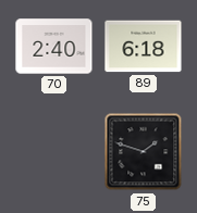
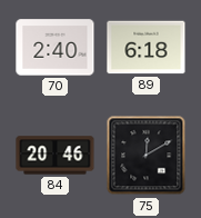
84: none -> 20:46
75: 1:48 -> 12:10
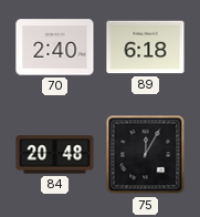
84: 20:46 -> 20:48
75: 12:10 -> 12:05
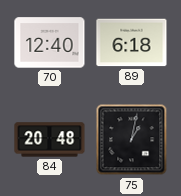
70: 2:40 -> 12:40
75: 12:05 -> 1:02
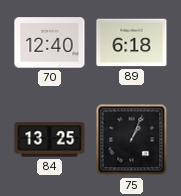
84: 20:48 -> 13:25
75: 1:02 -> 1:04
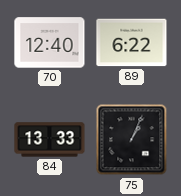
89: 6:18 -> 6:22
84: 13:25 -> 13:33
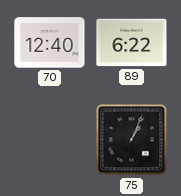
84: 13:33 -> none
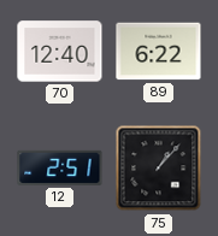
12: none -> 2:51
75: 1:04 -> 1:07
